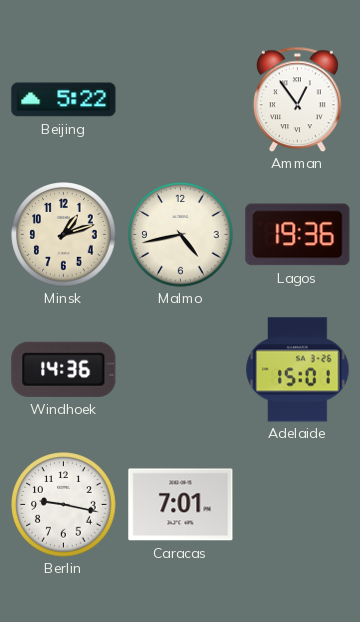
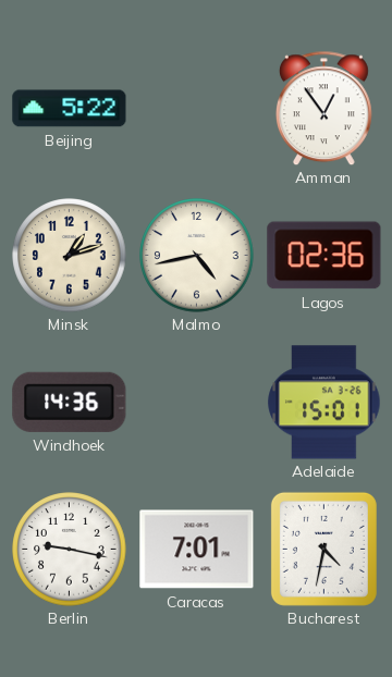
Lagos: 19:36 -> 02:36
Bucharest: none -> 4:32
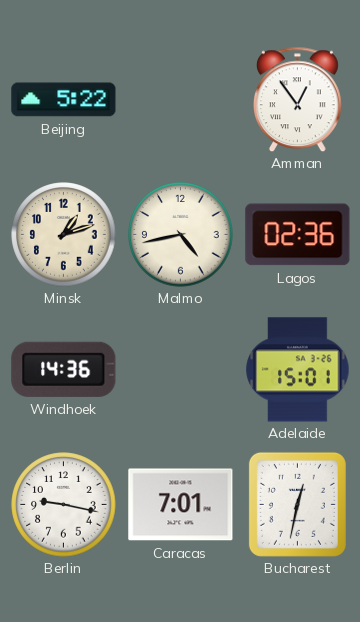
Bucharest: 4:32 -> 12:32
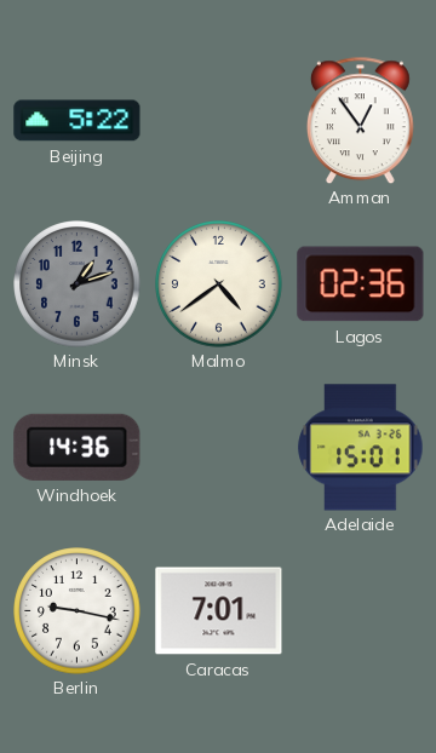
Minsk dial: cream -> grey
Malmo: 4:43 -> 4:39
Bucharest: 12:32 -> none
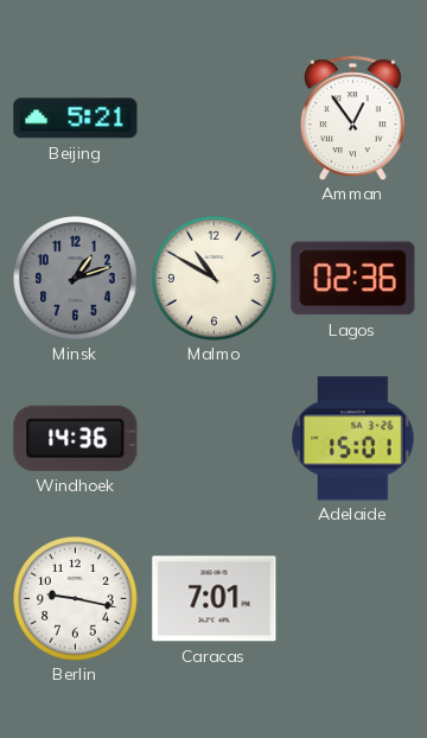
Beijing: 5:22 -> 5:21
Malmo: 4:39 -> 10:50
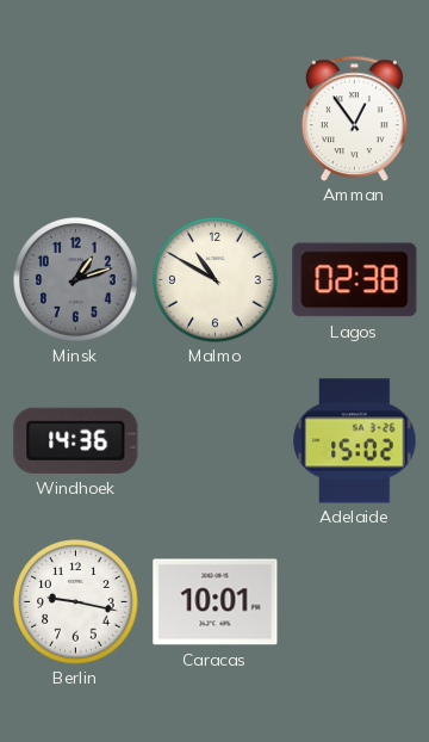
Beijing: 5:21 -> none
Lagos: 02:36 -> 02:38
Adelaide: 15:01 -> 15:02
Caracas: 7:01 -> 10:01
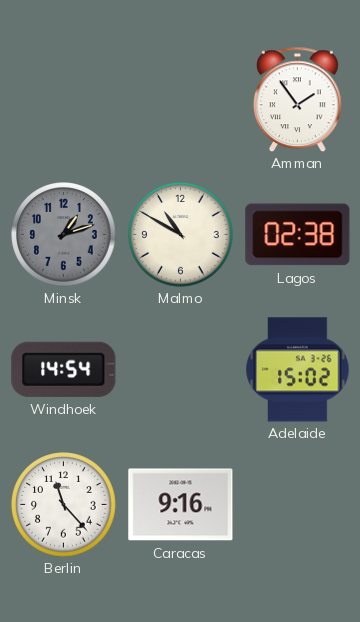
Amman: 12:54 -> 1:54
Windhoek: 14:36 -> 14:54
Berlin: 9:17 -> 11:23
Caracas: 10:01 -> 9:16
